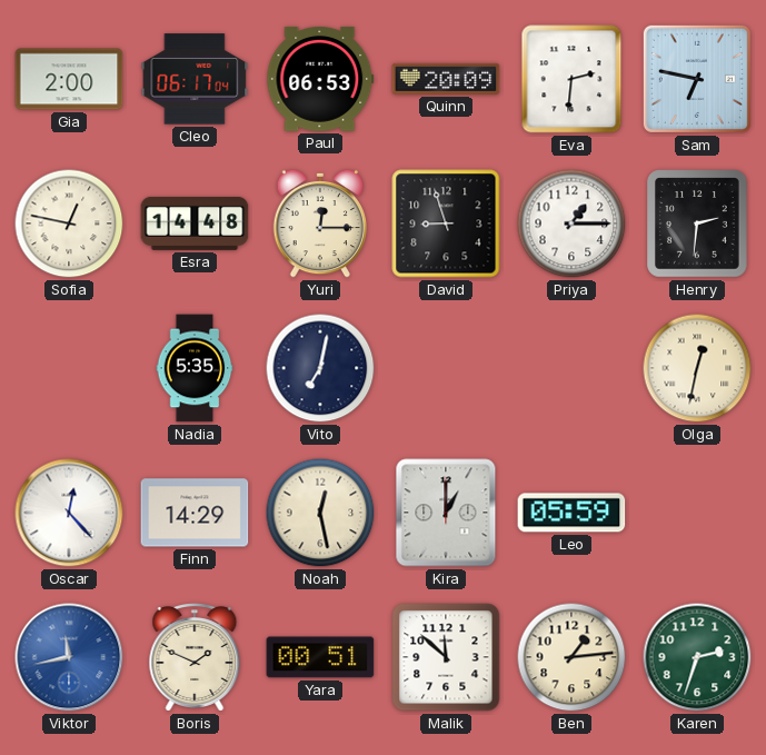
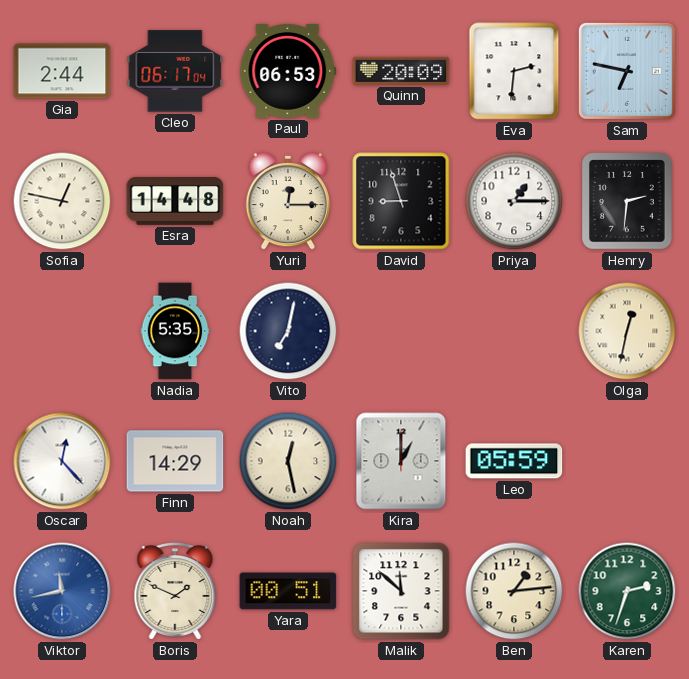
Gia: 2:00 -> 2:44
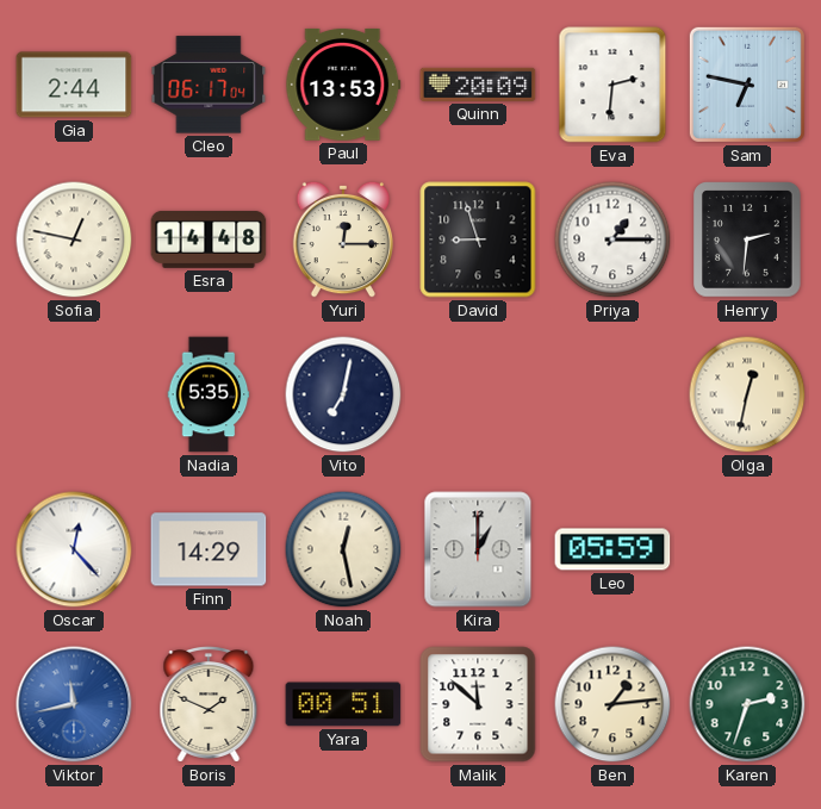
Paul: 06:53 -> 13:53
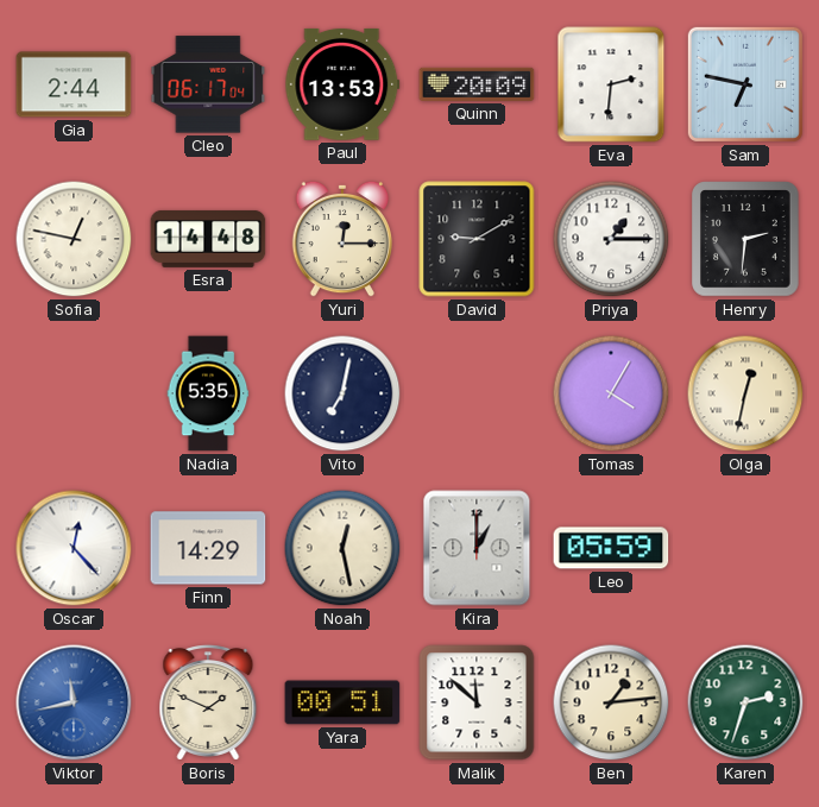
David: 8:57 -> 9:10
Tomas: none -> 4:05
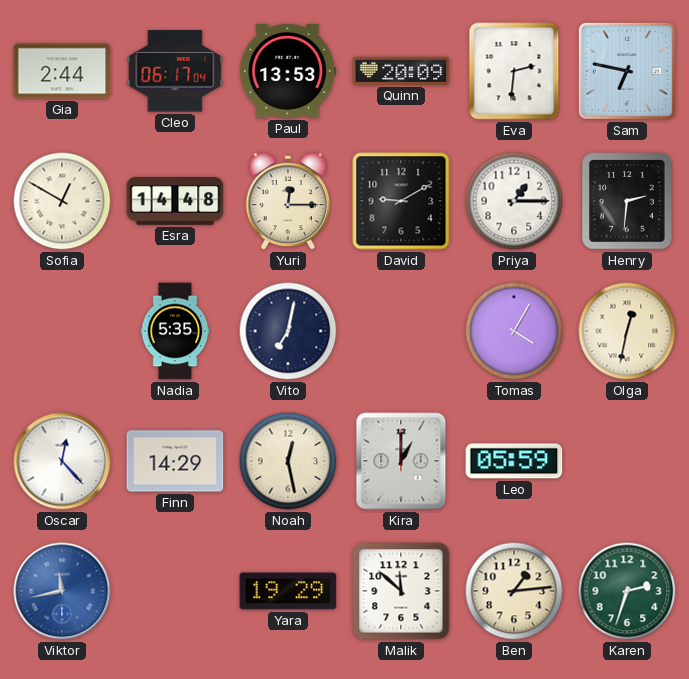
Sofia: 12:47 -> 12:50
Boris: 1:49 -> none
Yara: 00:51 -> 19:29
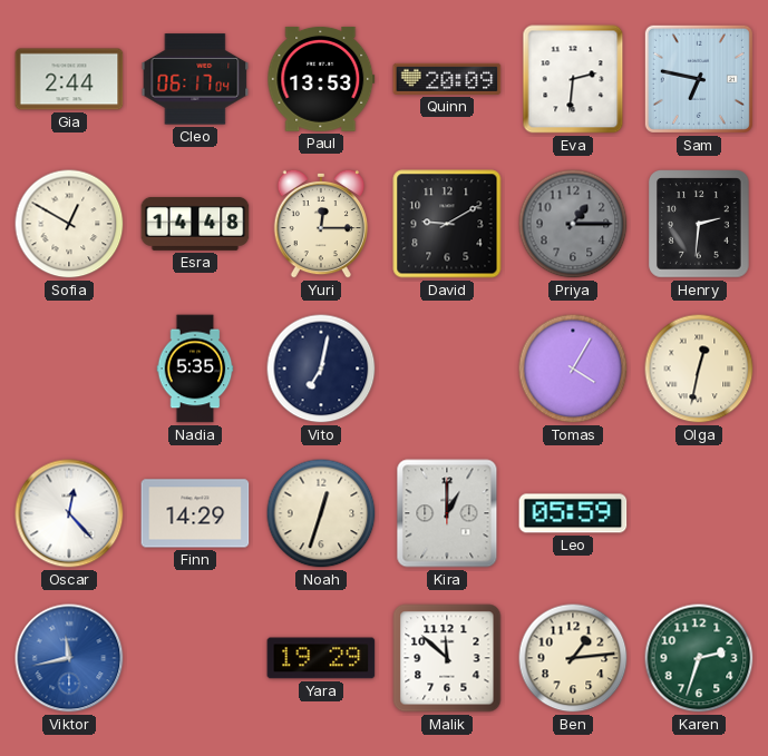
Priya dial: white -> grey
Noah: 12:28 -> 12:33
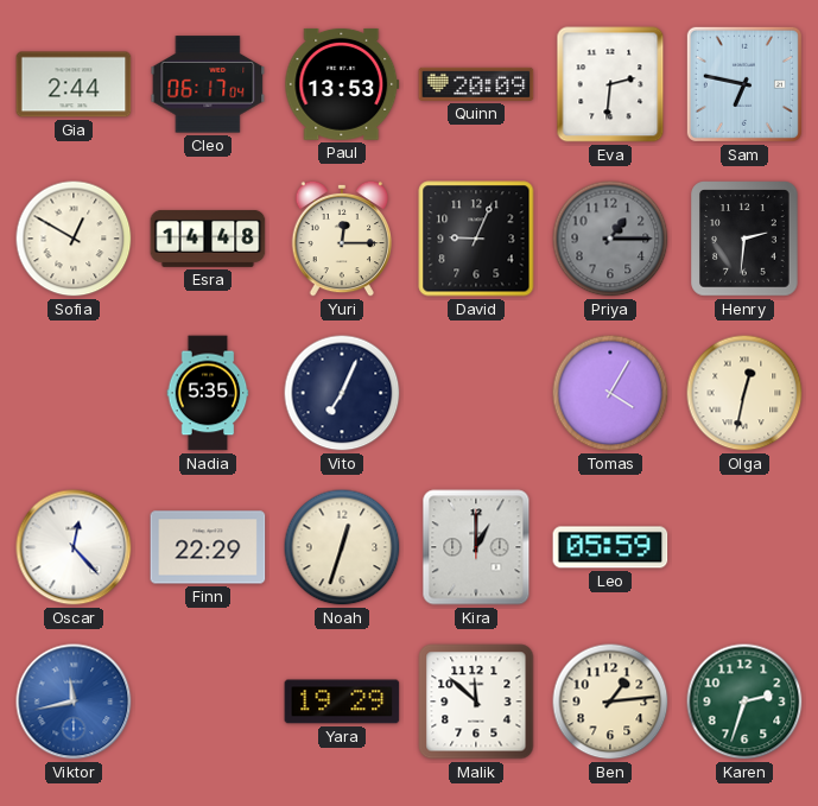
David: 9:10 -> 9:04
Vito: 7:02 -> 7:04
Finn: 14:29 -> 22:29
